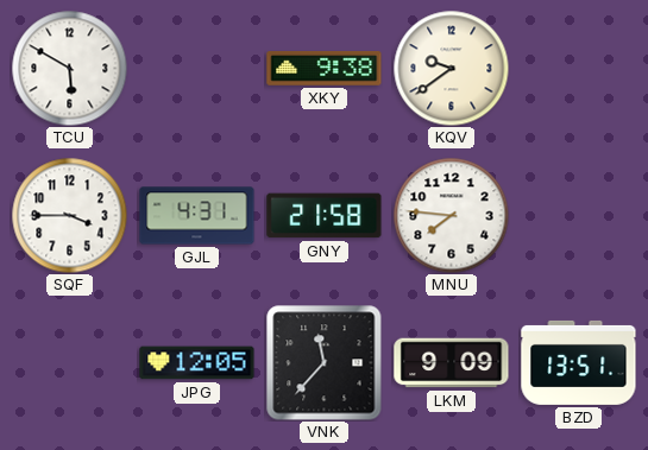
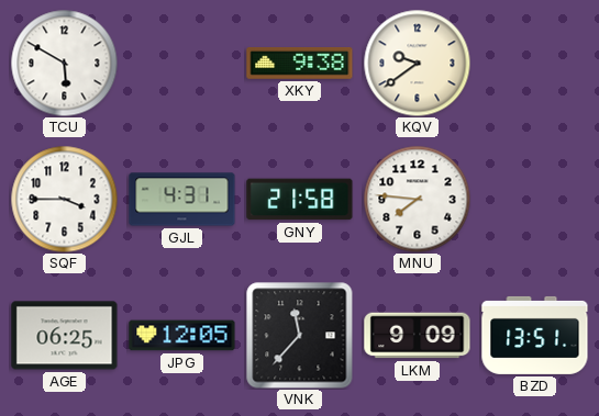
AGE: none -> 06:25
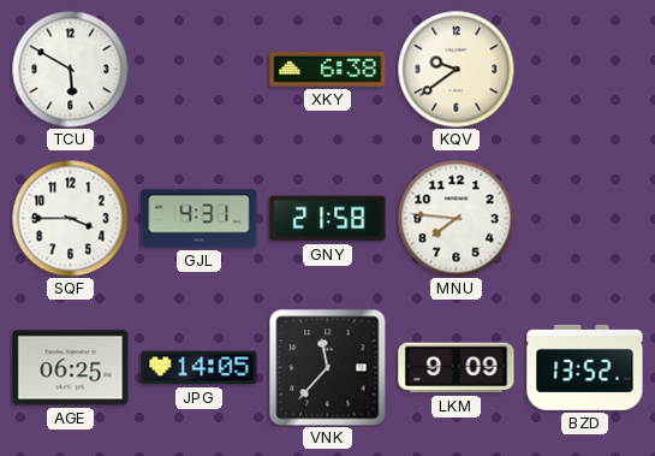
XKY: 9:38 -> 6:38
JPG: 12:05 -> 14:05
BZD: 13:51 -> 13:52
